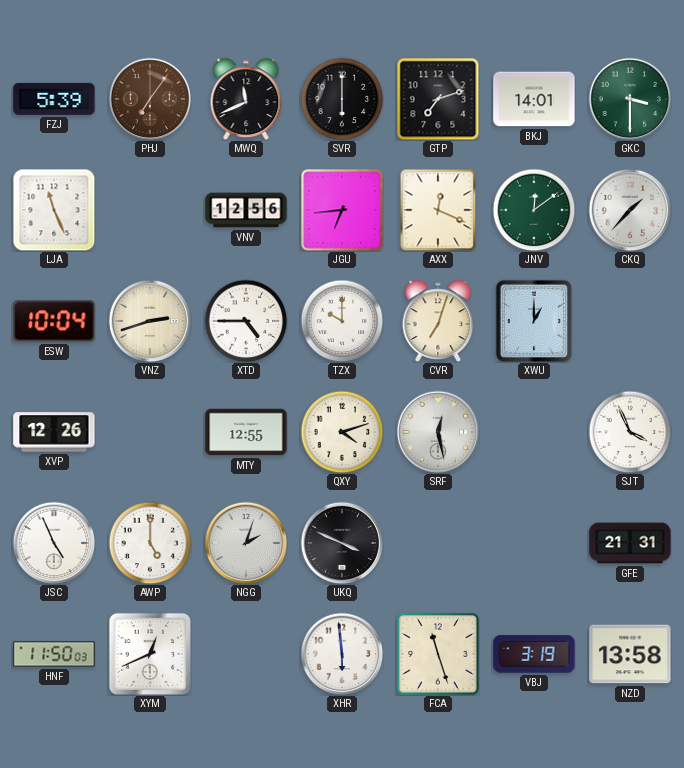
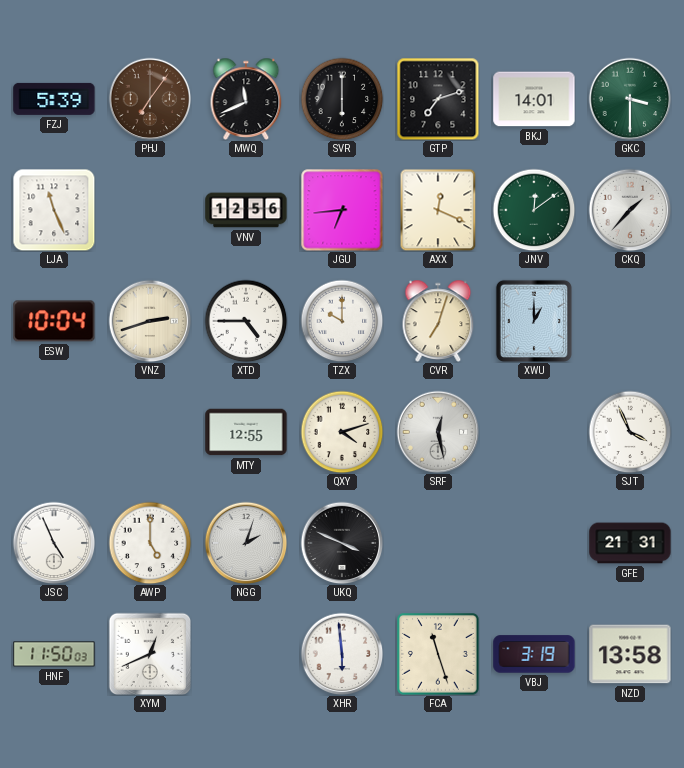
XVP: 12:26 -> none
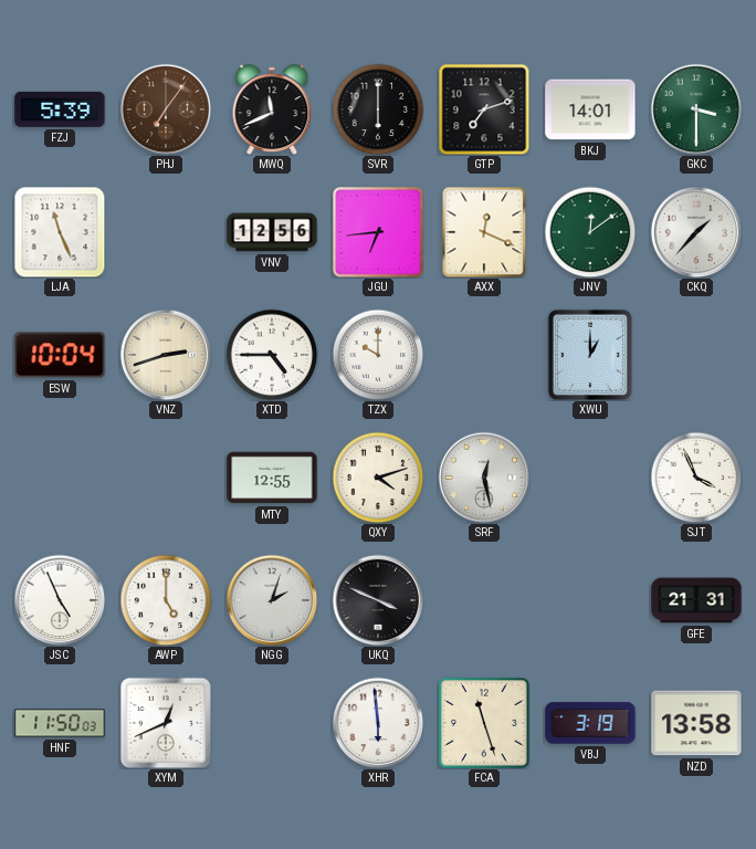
CVR: 7:03 -> none
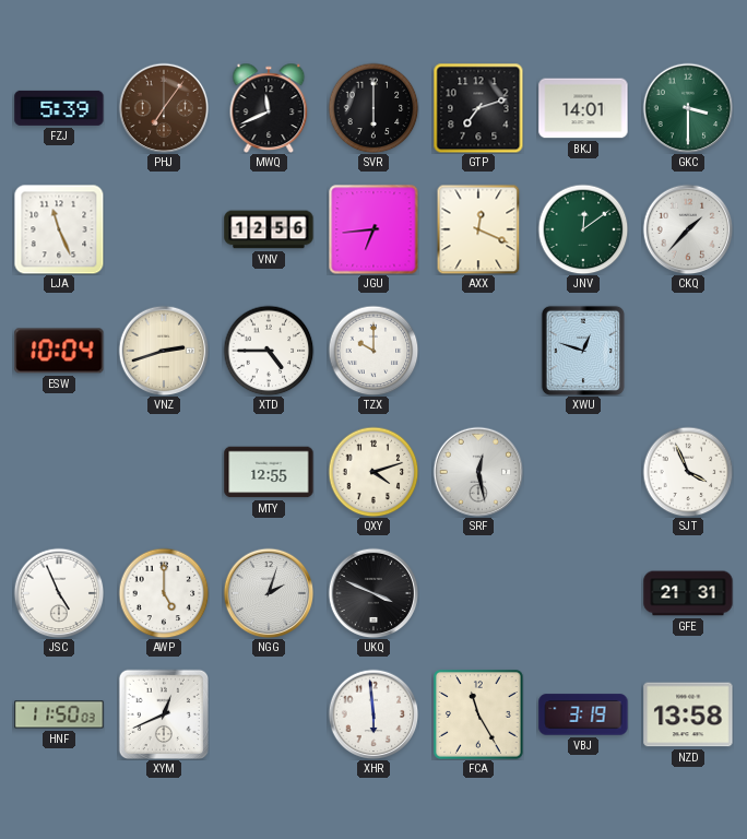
XWU: 1:00 -> 12:48
FCA: 11:27 -> 11:25
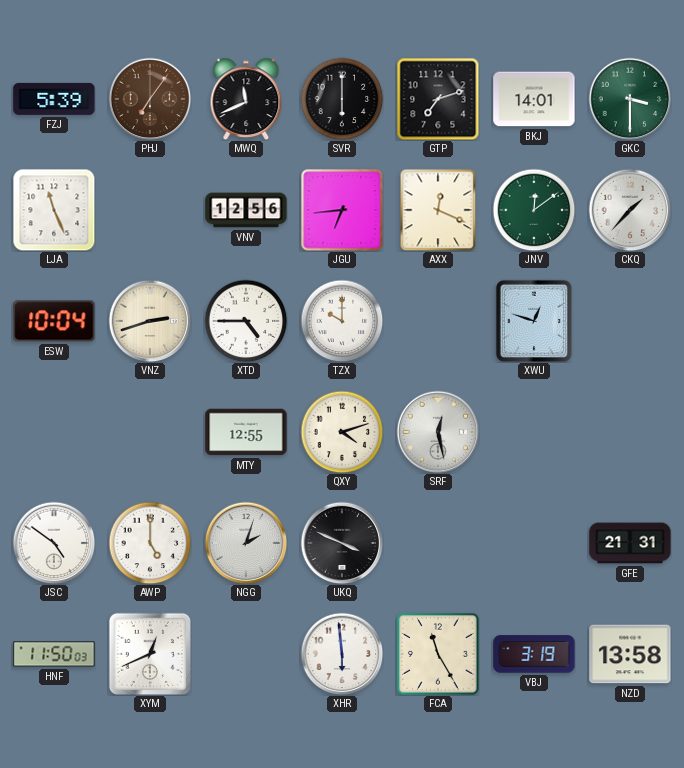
SJT: 3:56 -> none
JSC: 4:56 -> 4:51
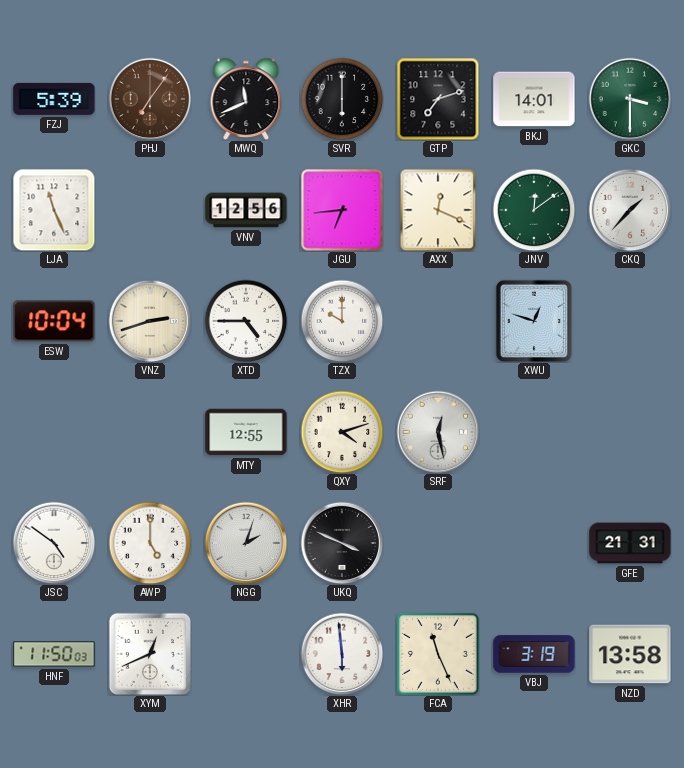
FCA: 11:25 -> 11:26
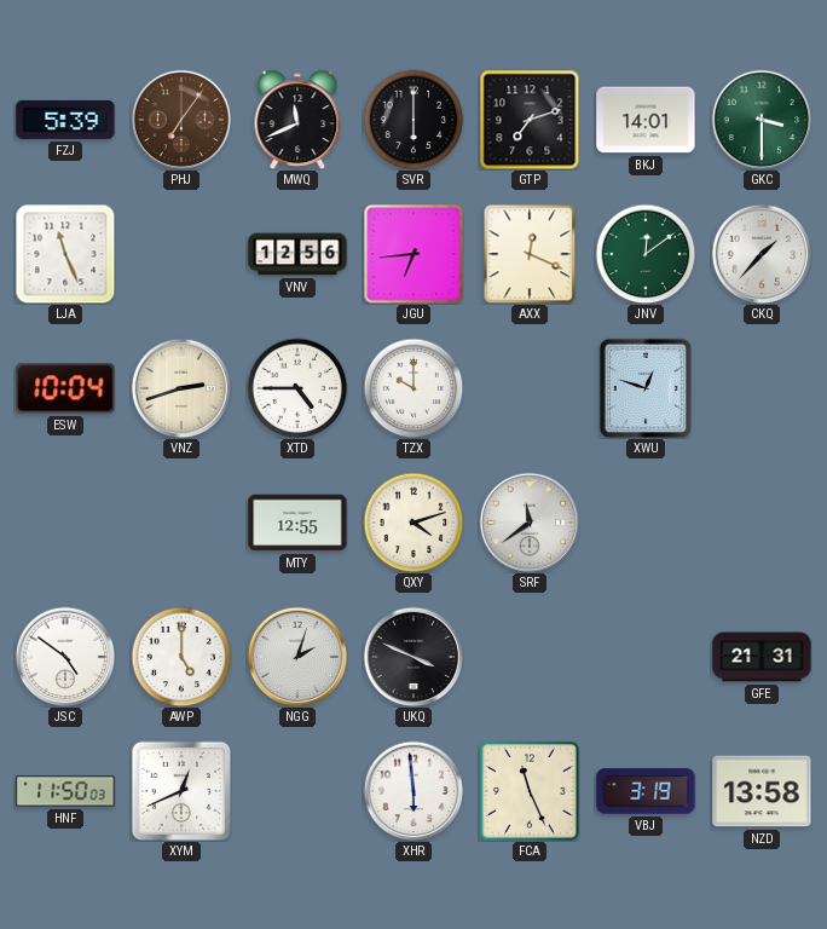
SRF: 12:28 -> 11:39
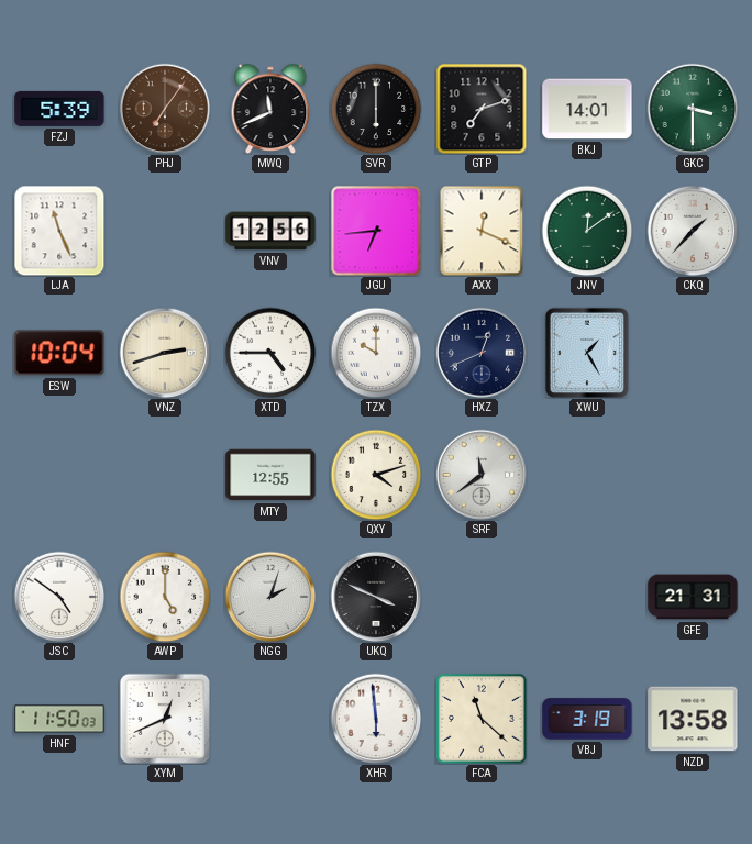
HXZ: none -> 12:41
XWU: 12:48 -> 1:25
FCA: 11:26 -> 11:22
